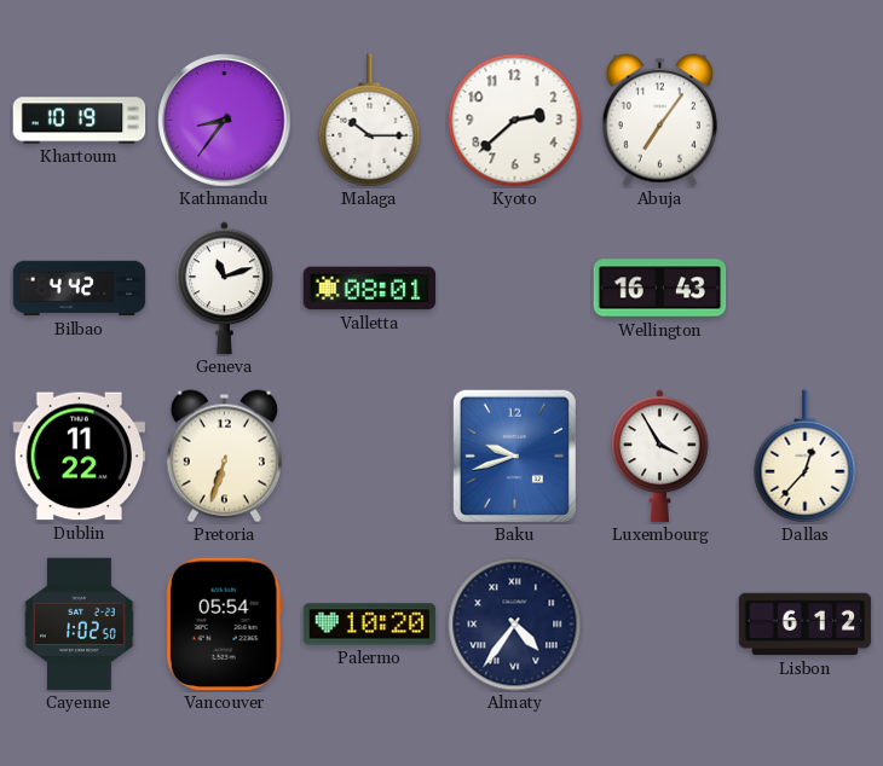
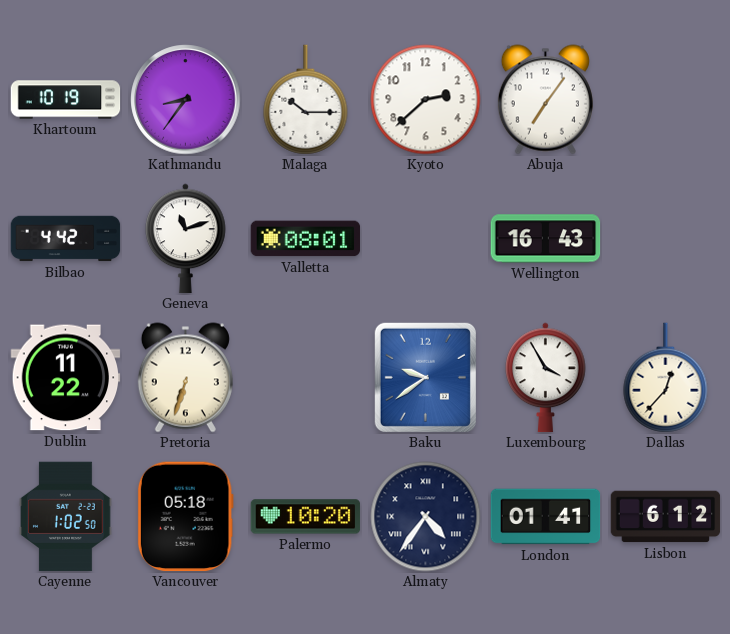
Baku: 9:42 -> 9:39
Vancouver: 05:54 -> 05:18
London: none -> 01:41
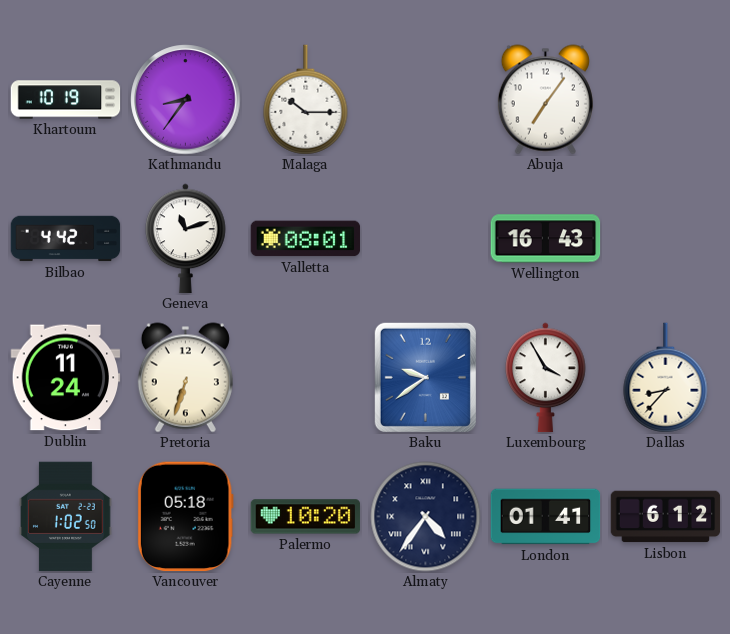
Kyoto: 2:38 -> none
Dublin: 11:22 -> 11:24
Dallas: 12:37 -> 8:37
